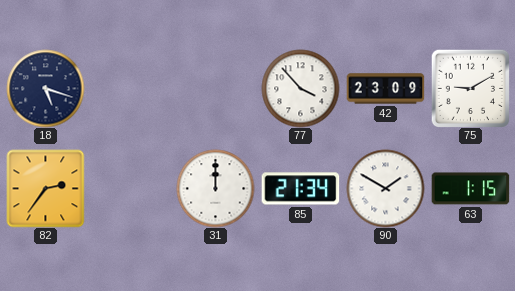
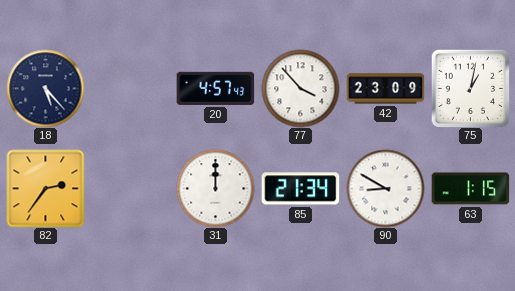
18: 5:18 -> 5:23
20: none -> 4:57
75: 9:10 -> 1:02
90: 1:50 -> 8:50
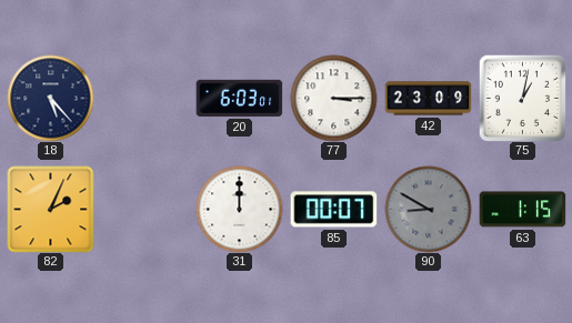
20: 4:57 -> 6:03
77: 3:53 -> 3:15
82: 2:36 -> 2:04
85: 21:34 -> 00:07
90 dial: white -> grey
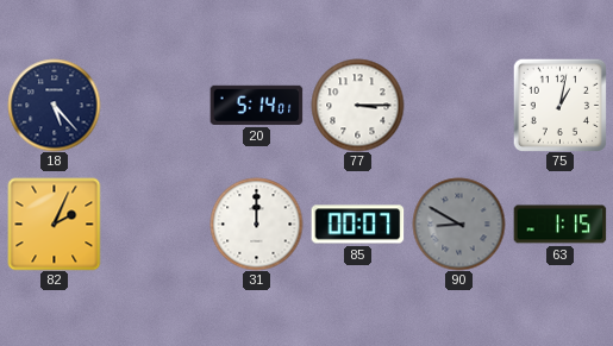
20: 6:03 -> 5:14
42: 23:09 -> none
